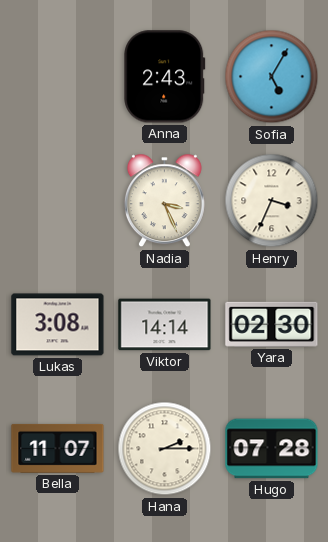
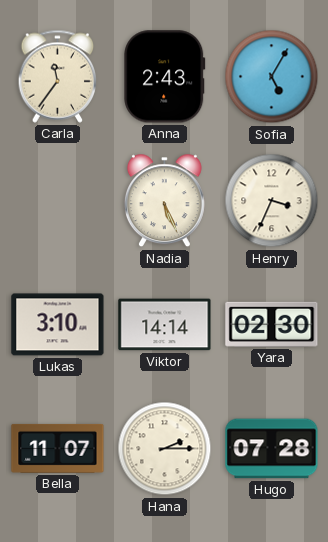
Carla: none -> 11:36
Nadia: 3:26 -> 5:26
Lukas: 3:08 -> 3:10
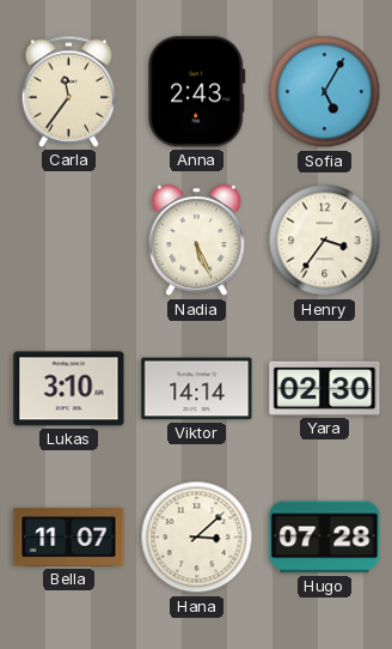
Henry: 3:34 -> 3:36
Hana: 2:15 -> 3:08
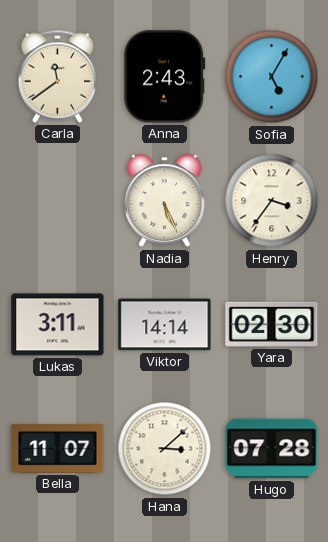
Carla: 11:36 -> 11:39
Lukas: 3:10 -> 3:11
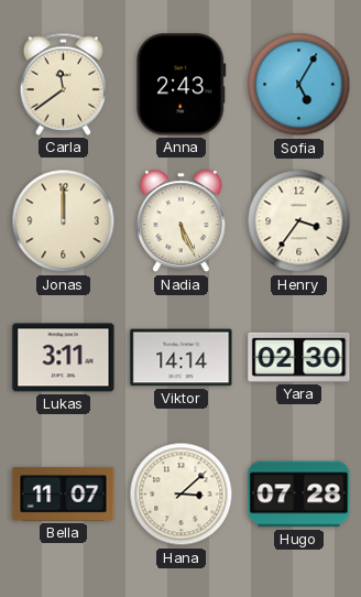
Jonas: none -> 12:00
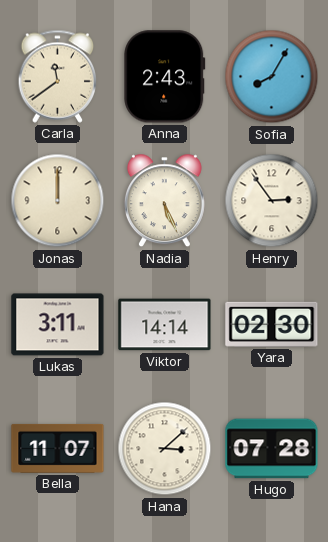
Sofia: 5:05 -> 8:05
Henry: 3:36 -> 2:54
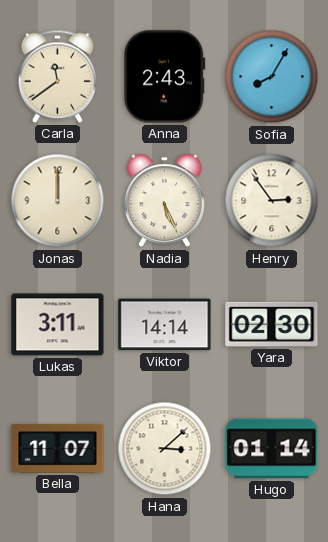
Hugo: 07:28 -> 01:14
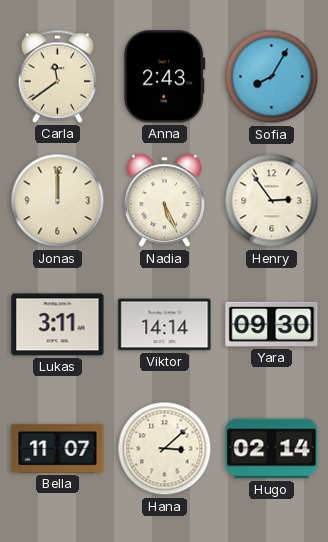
Yara: 02:30 -> 09:30
Hugo: 01:14 -> 02:14
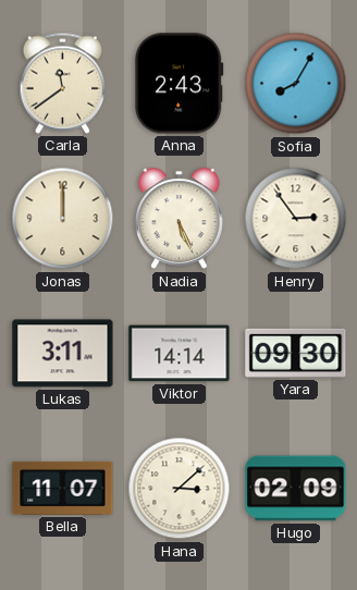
Hugo: 02:14 -> 02:09
